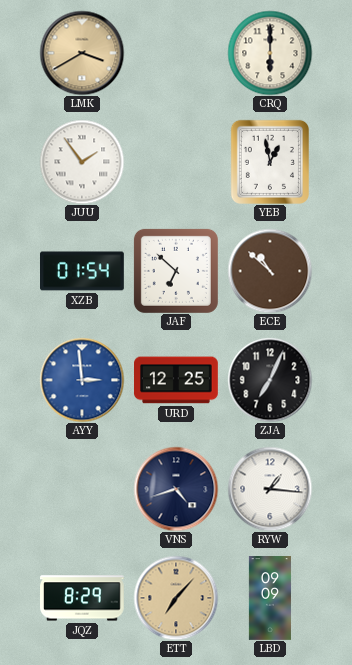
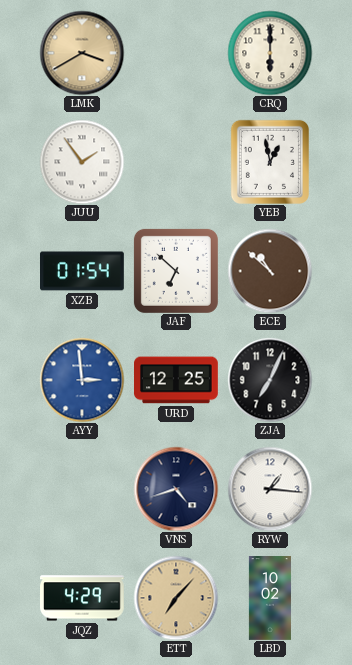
JQZ: 8:29 -> 4:29
LBD: 09:09 -> 10:02
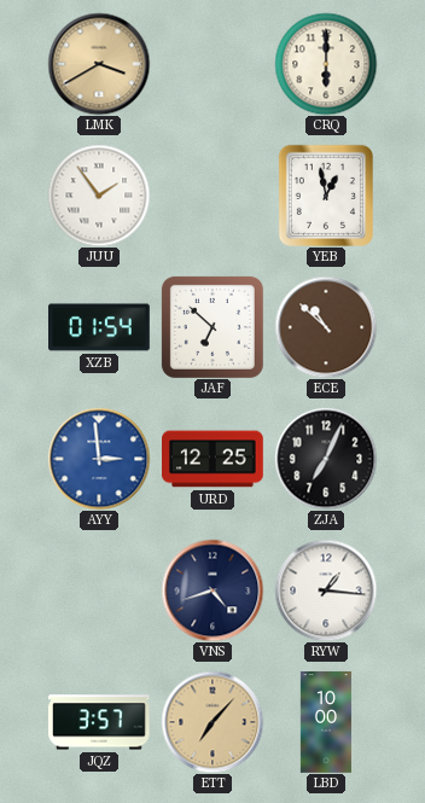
JQZ: 4:29 -> 3:57
LBD: 10:02 -> 10:00
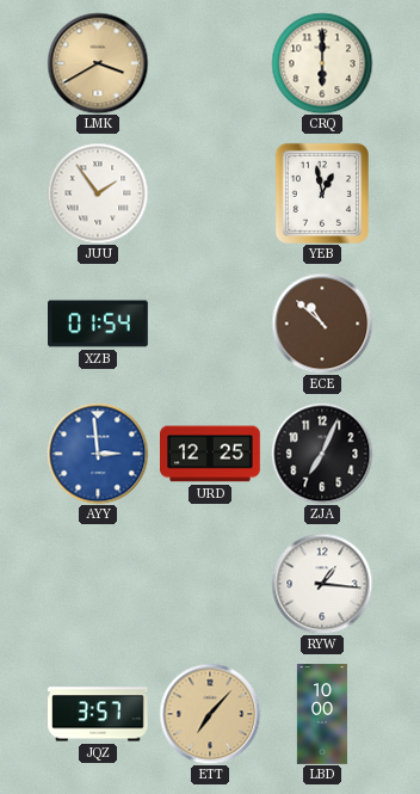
JAF: 6:52 -> none
VNS: 4:42 -> none
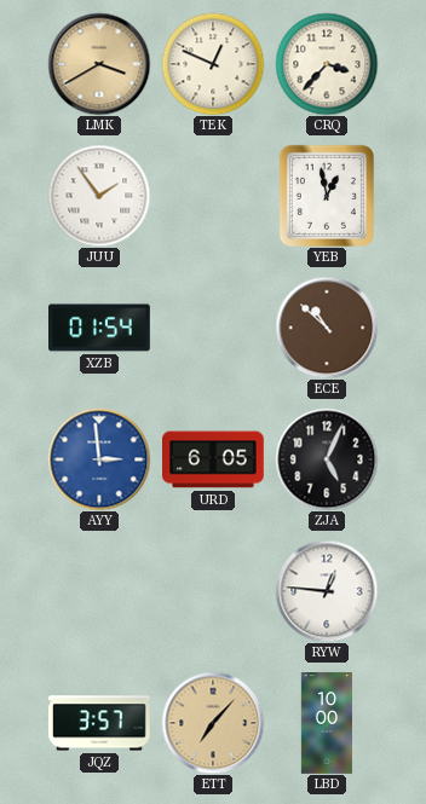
TEK: none -> 12:49
CRQ: 6:00 -> 3:37
URD: 12:25 -> 6:05
ZJA: 7:04 -> 5:04
RYW: 1:16 -> 12:46
